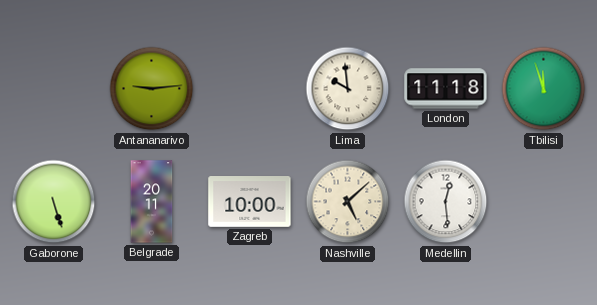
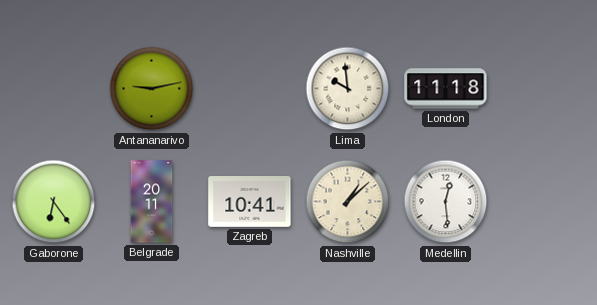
Antananarivo: 9:14 -> 9:13
Tbilisi: 11:57 -> none
Gaborone: 5:27 -> 6:24
Zagreb: 10:00 -> 10:41
Nashville: 5:08 -> 1:08
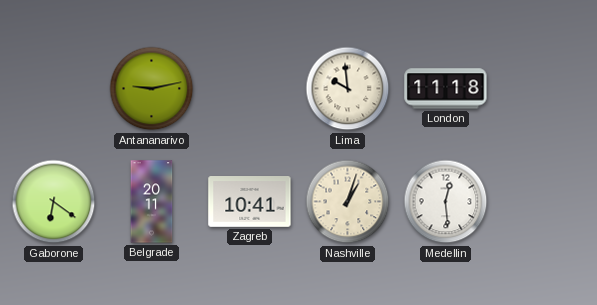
Gaborone: 6:24 -> 6:21
Nashville: 1:08 -> 1:03
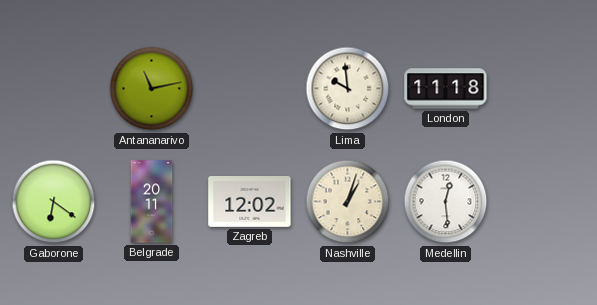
Antananarivo: 9:13 -> 11:13
Zagreb: 10:41 -> 12:02
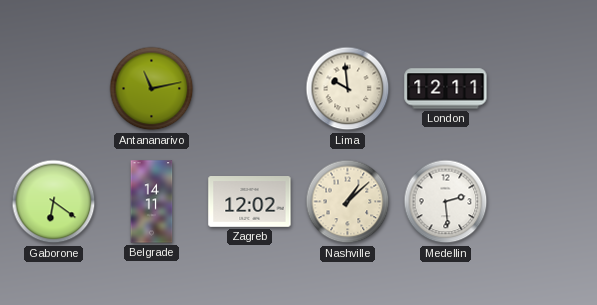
London: 11:18 -> 12:11
Belgrade: 20:11 -> 14:11
Nashville: 1:03 -> 1:08
Medellin: 12:29 -> 2:29
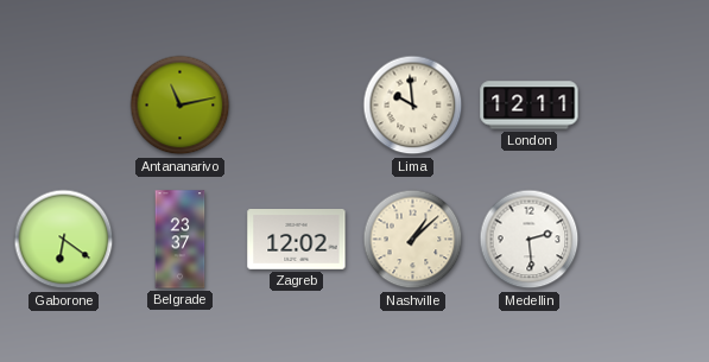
Belgrade: 14:11 -> 23:37
